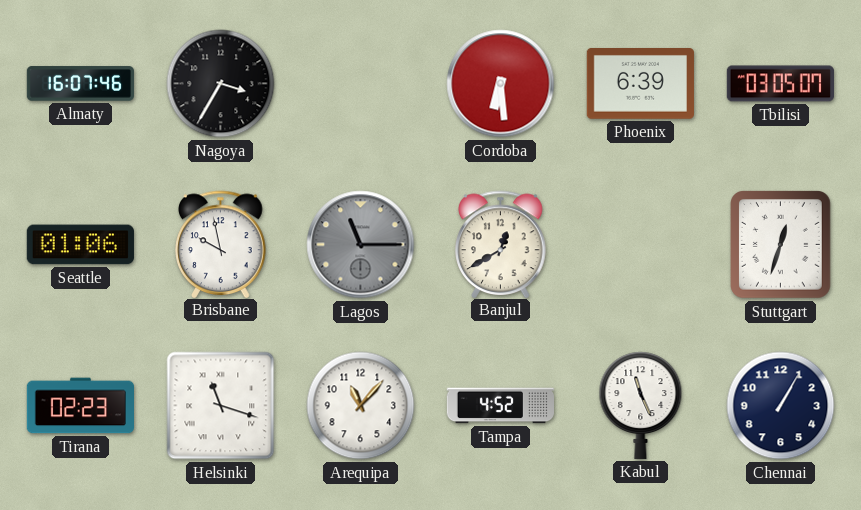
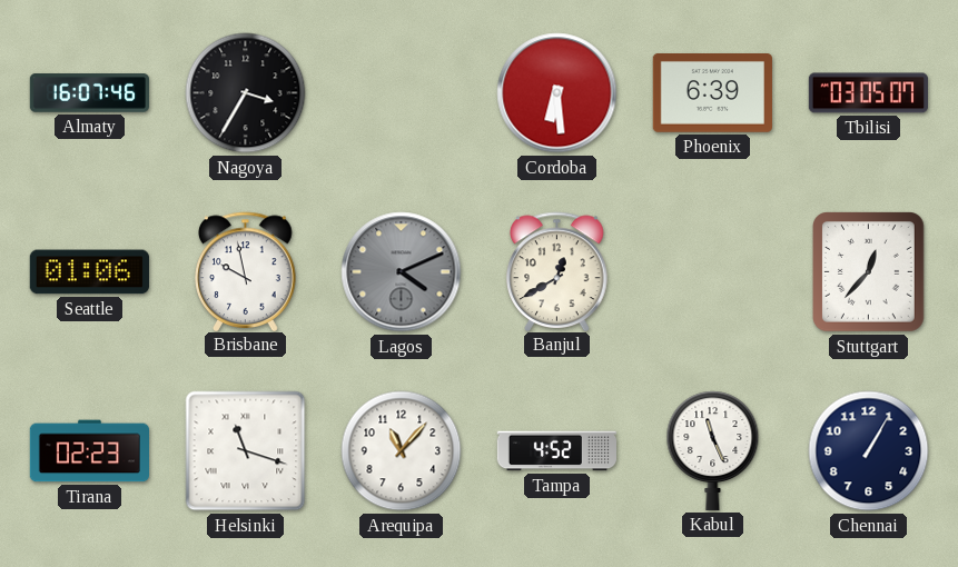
Lagos: 11:15 -> 4:11
Stuttgart: 12:33 -> 12:37
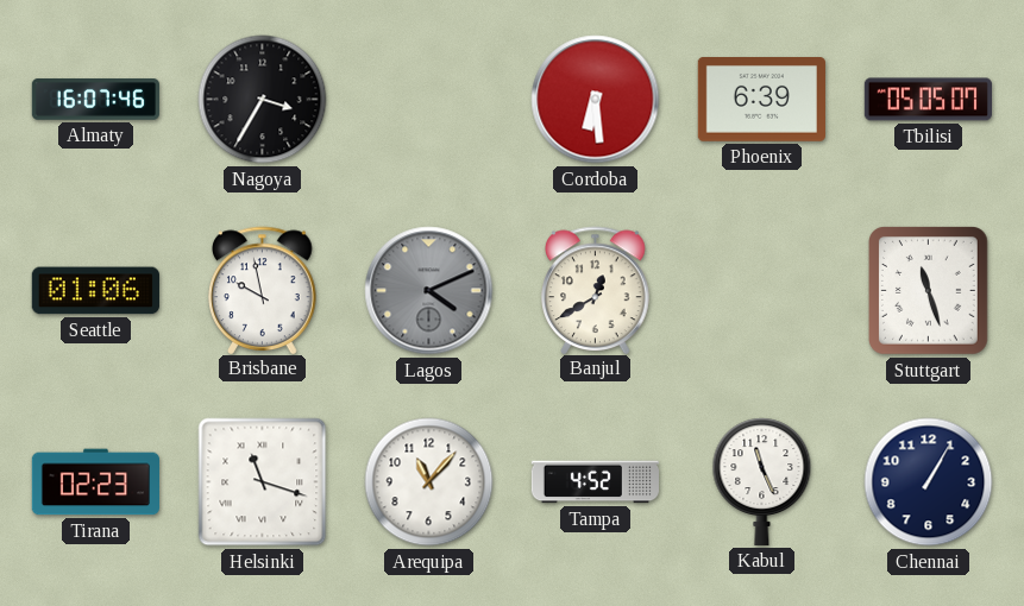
Tbilisi: 03:05 -> 05:05
Stuttgart: 12:37 -> 11:27
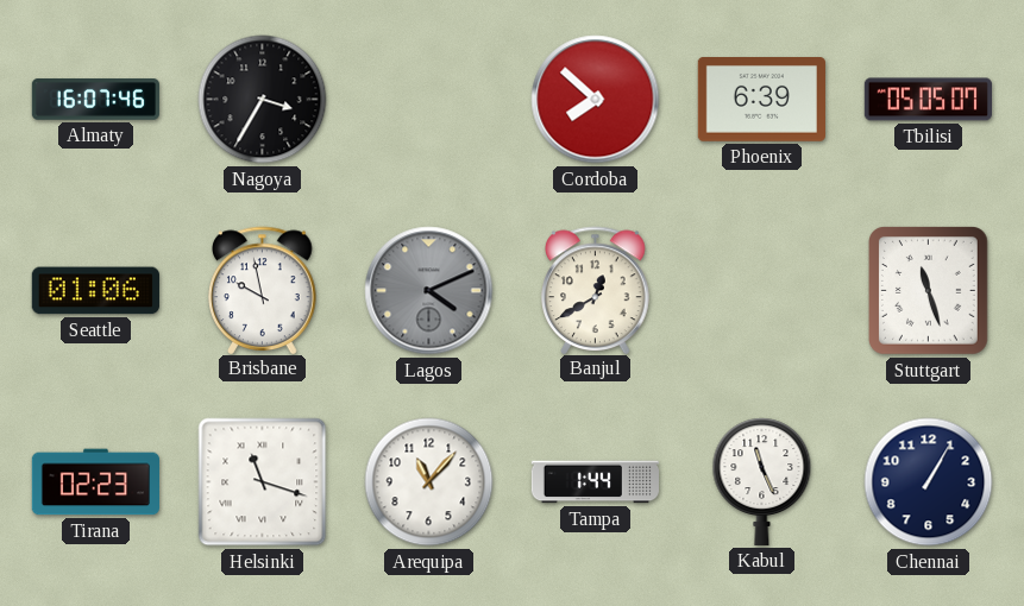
Cordoba: 6:29 -> 7:52
Tampa: 4:52 -> 1:44
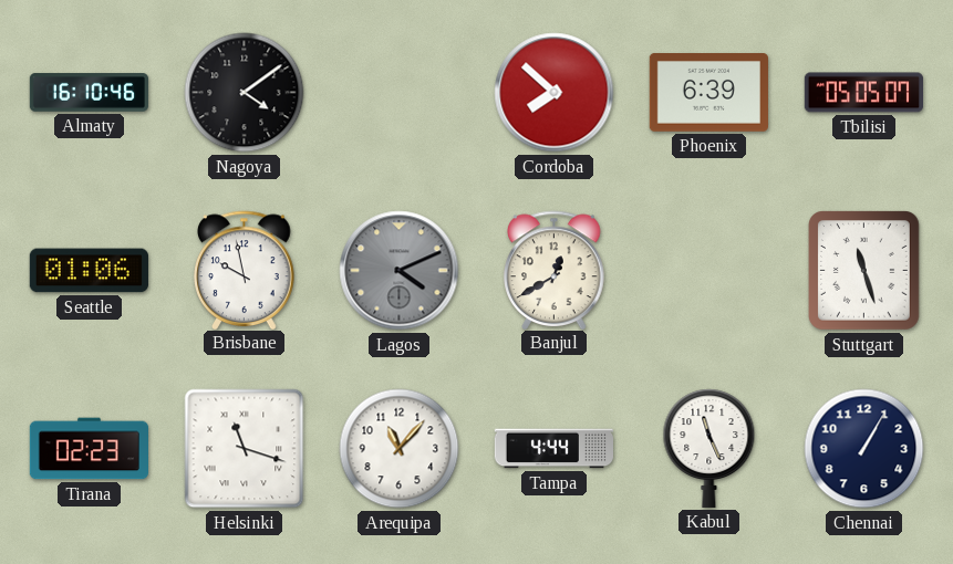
Almaty: 16:07 -> 16:10
Nagoya: 3:35 -> 4:09
Tampa: 1:44 -> 4:44
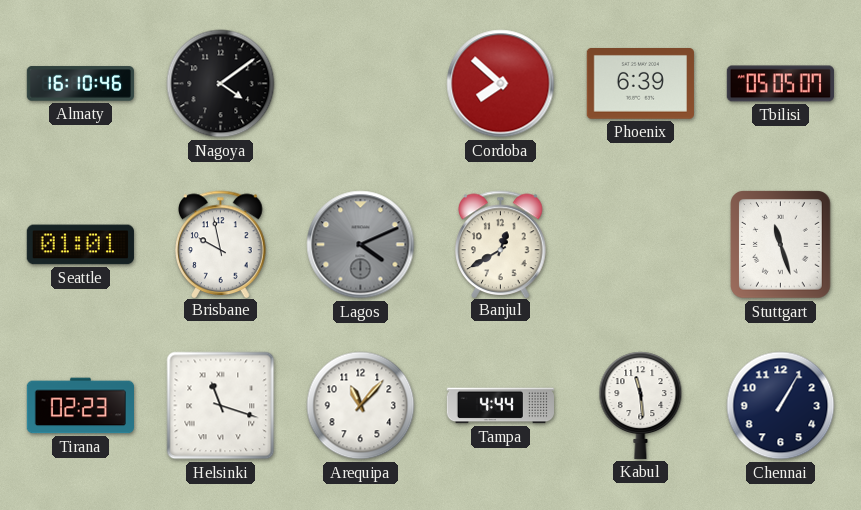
Seattle: 01:06 -> 01:01
Kabul: 11:26 -> 11:29
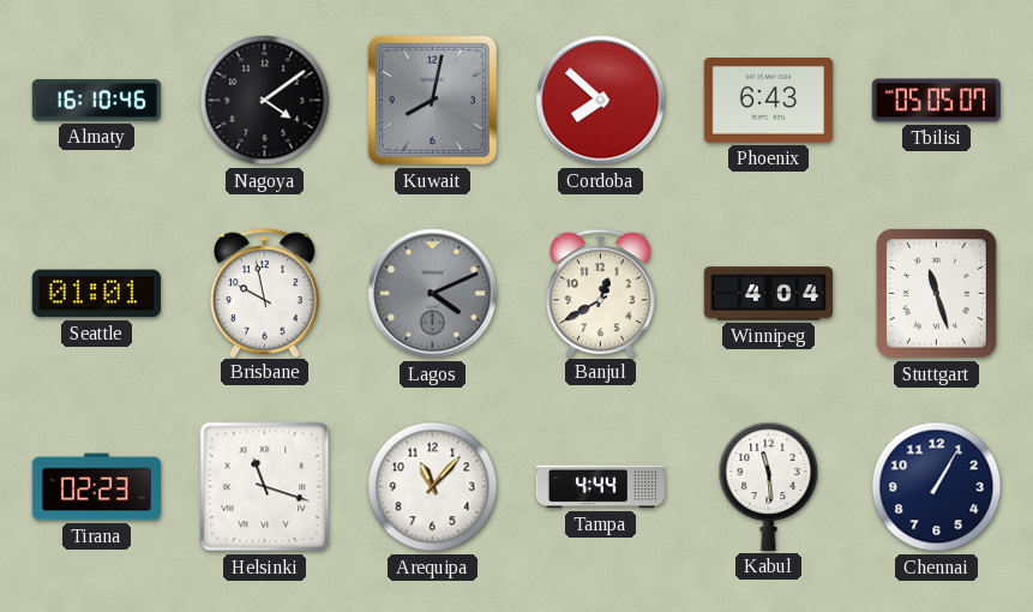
Kuwait: none -> 8:02
Phoenix: 6:39 -> 6:43
Winnipeg: none -> 4:04
